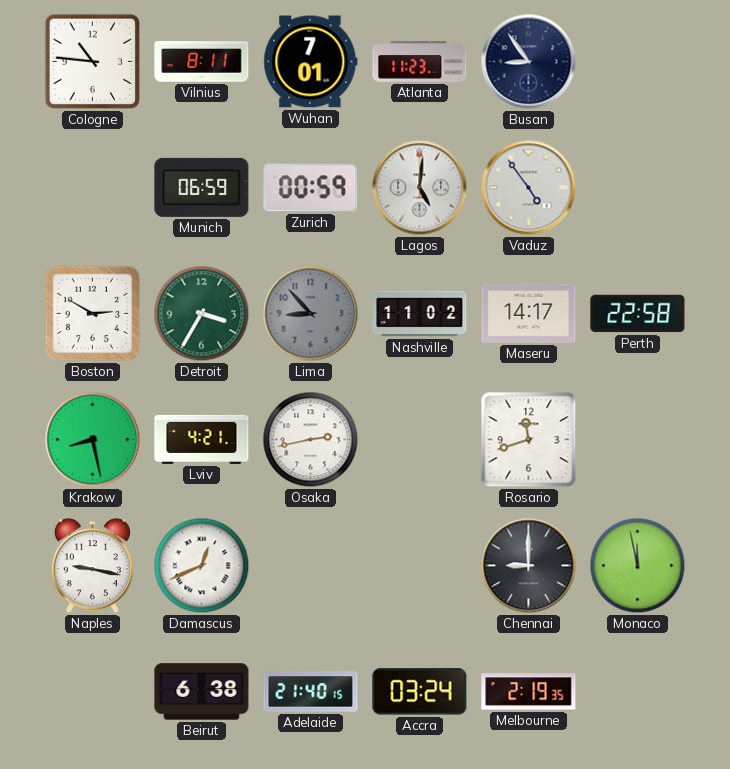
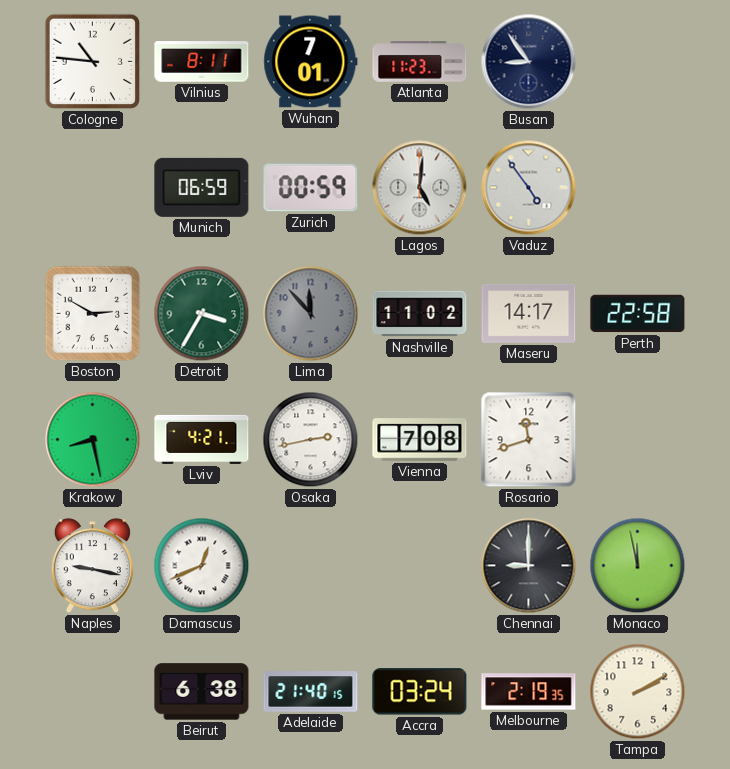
Lima: 8:53 -> 11:53
Vienna: none -> 7:08
Tampa: none -> 2:10
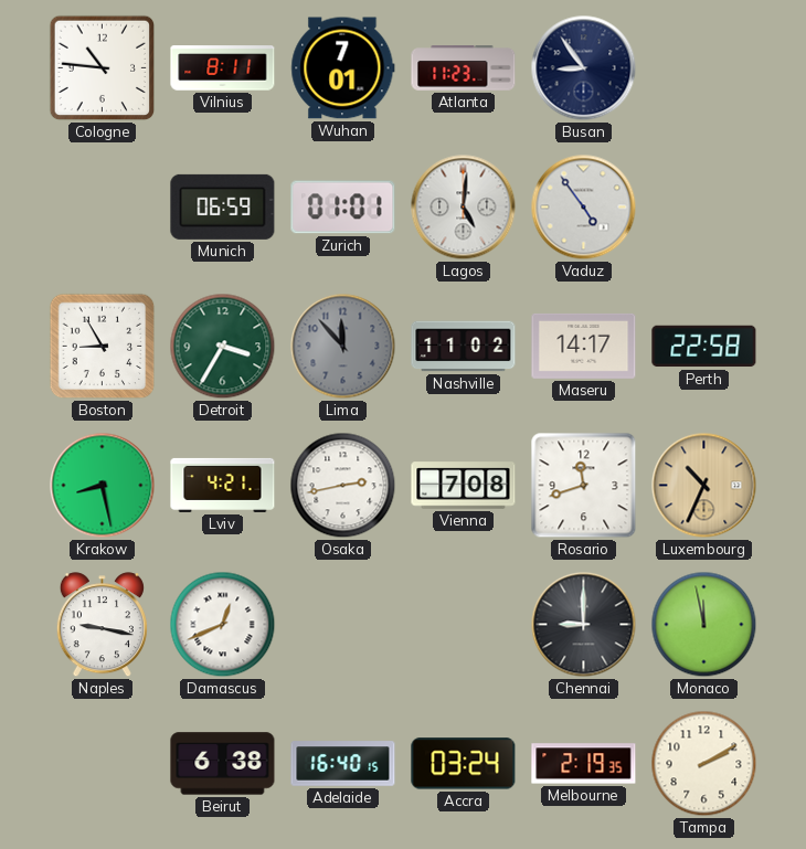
Zurich: 00:59 -> 01:01
Boston: 2:50 -> 8:55
Luxembourg: none -> 10:34
Adelaide: 21:40 -> 16:40
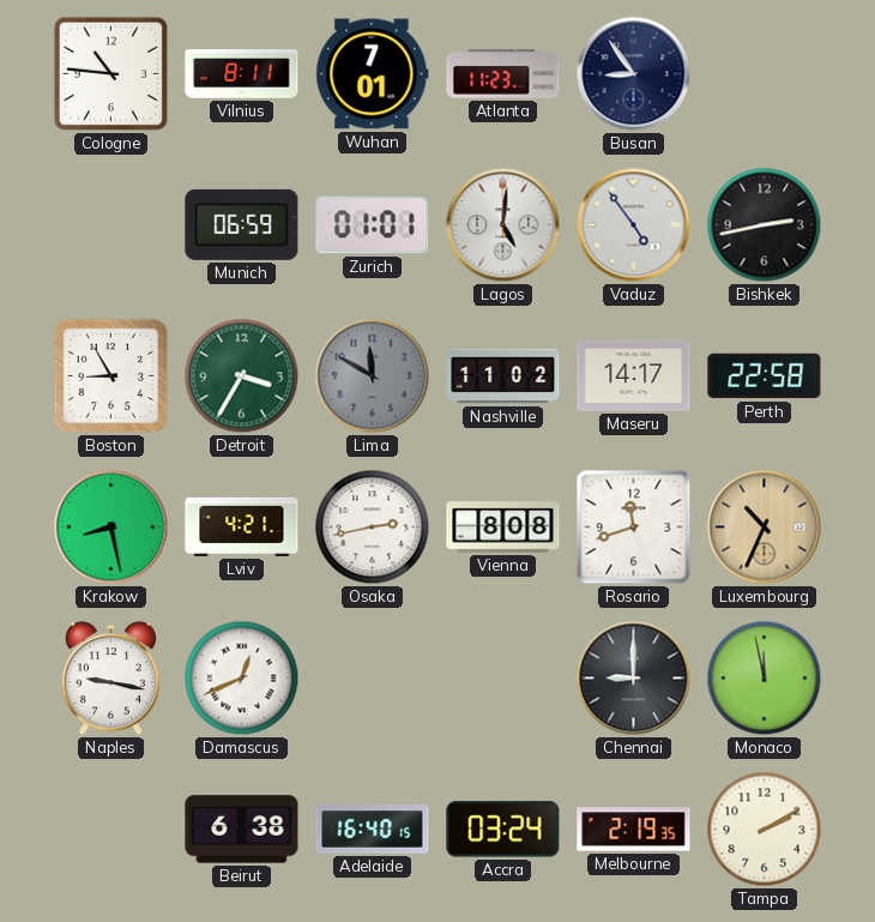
Bishkek: none -> 2:43
Lima: 11:53 -> 11:50
Vienna: 7:08 -> 8:08
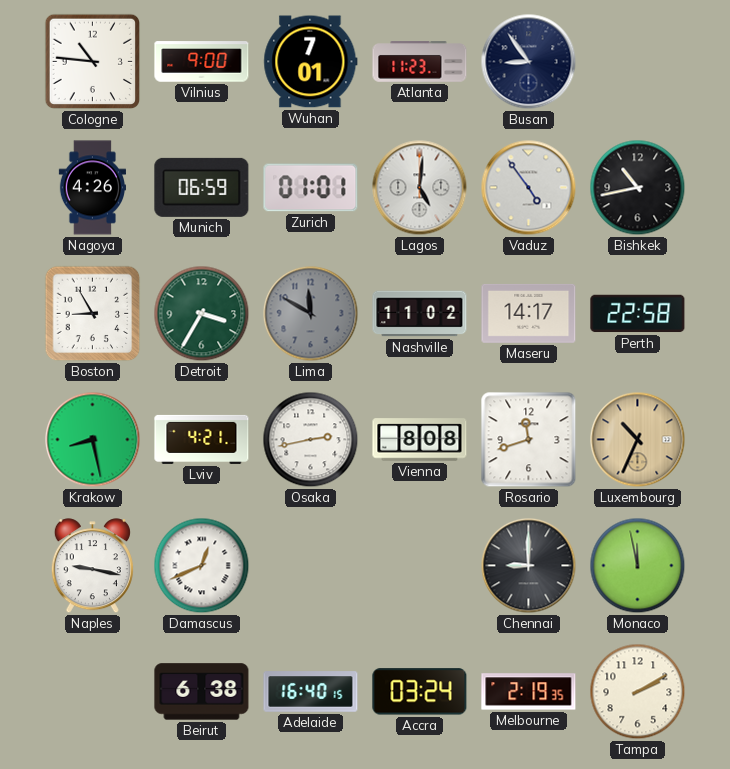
Vilnius: 8:11 -> 9:00
Nagoya: none -> 4:26
Bishkek: 2:43 -> 10:43
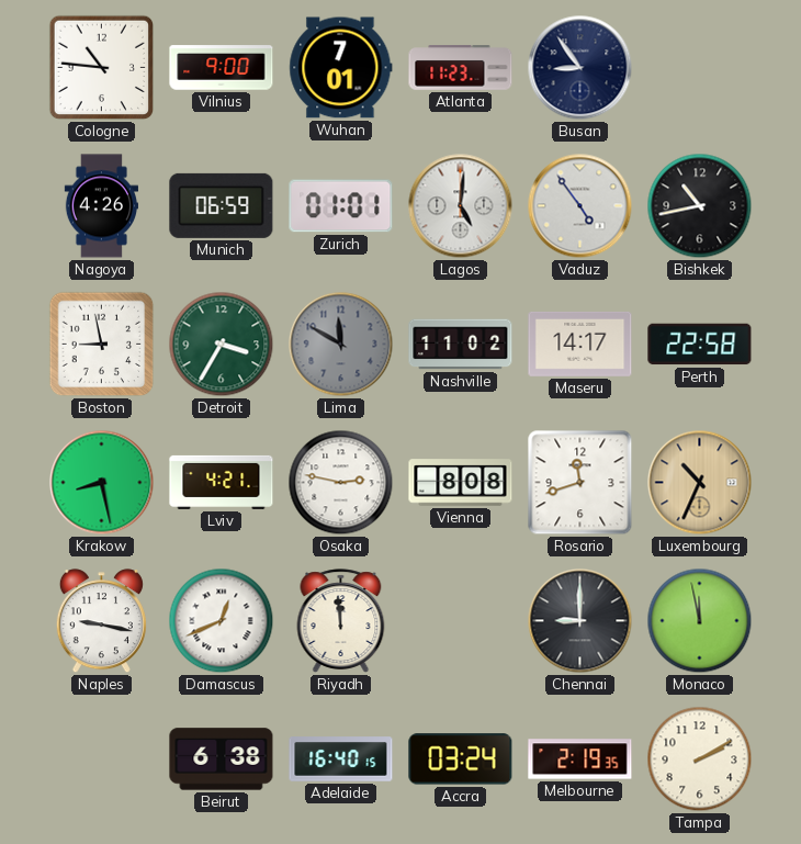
Boston: 8:55 -> 8:58
Osaka: 2:43 -> 2:47
Riyadh: none -> 11:59
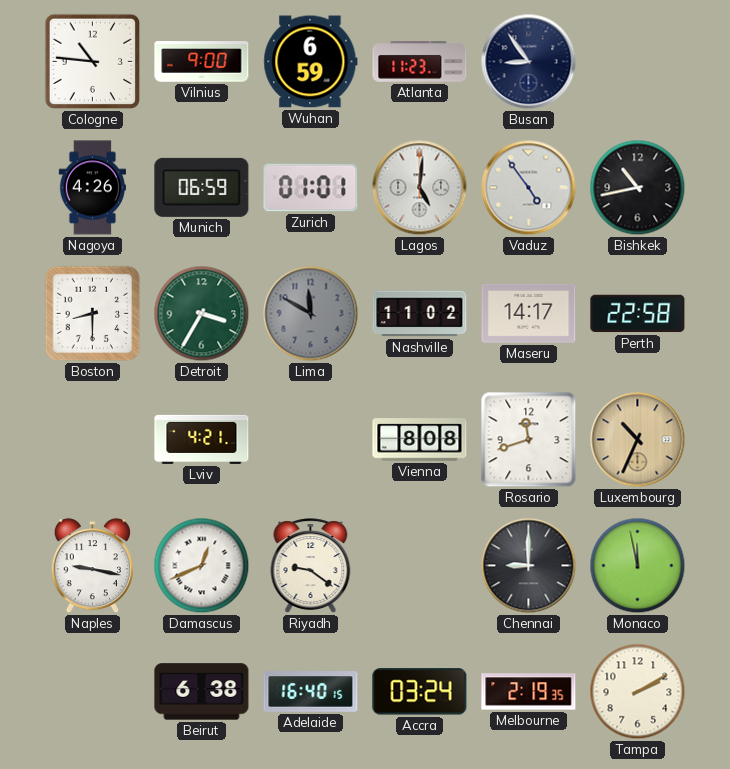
Wuhan: 7:01 -> 6:59
Boston: 8:58 -> 8:30
Krakow: 8:28 -> none
Osaka: 2:47 -> none
Riyadh: 11:59 -> 9:21
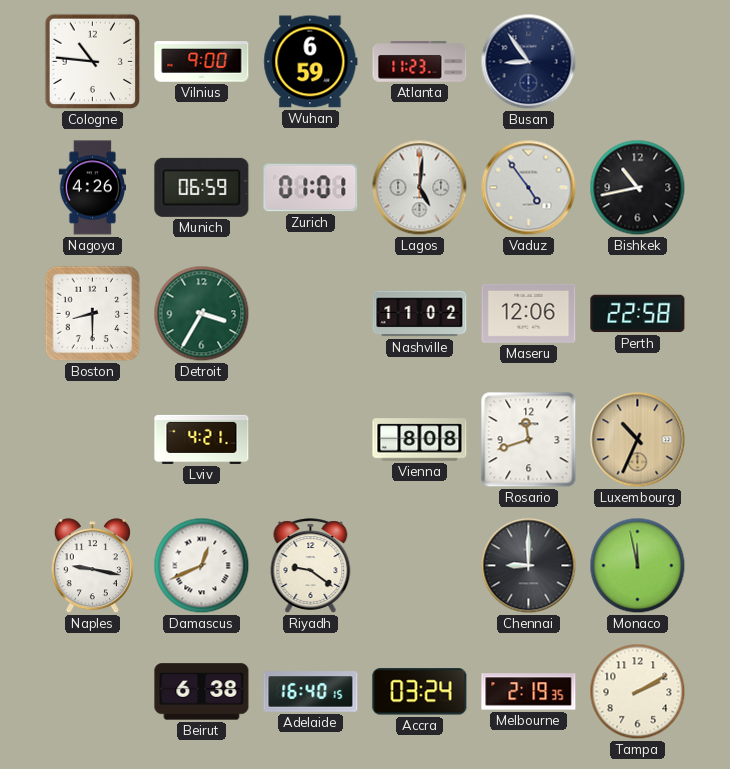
Lima: 11:50 -> none
Maseru: 14:17 -> 12:06
